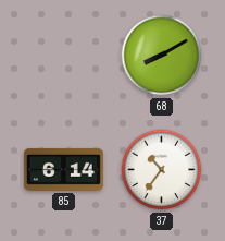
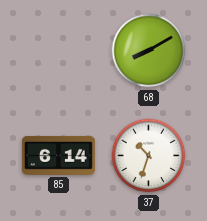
37: 10:36 -> 10:33
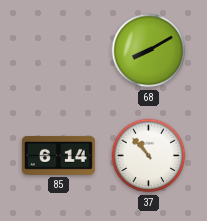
37: 10:33 -> 10:53
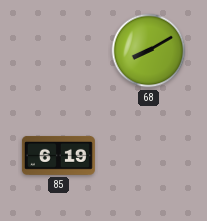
85: 6:14 -> 6:19
37: 10:53 -> none
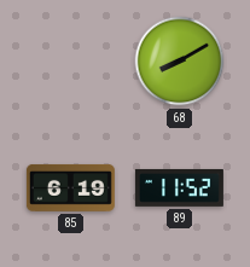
89: none -> 11:52
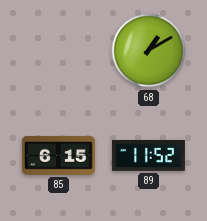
68: 8:10 -> 1:10
85: 6:19 -> 6:15
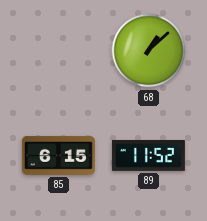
68: 1:10 -> 1:08
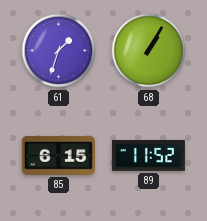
61: none -> 1:33
68: 1:08 -> 1:05
